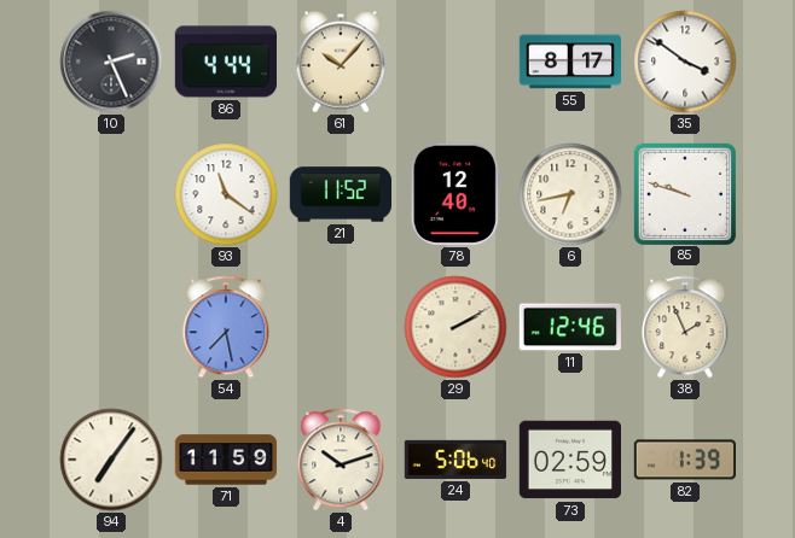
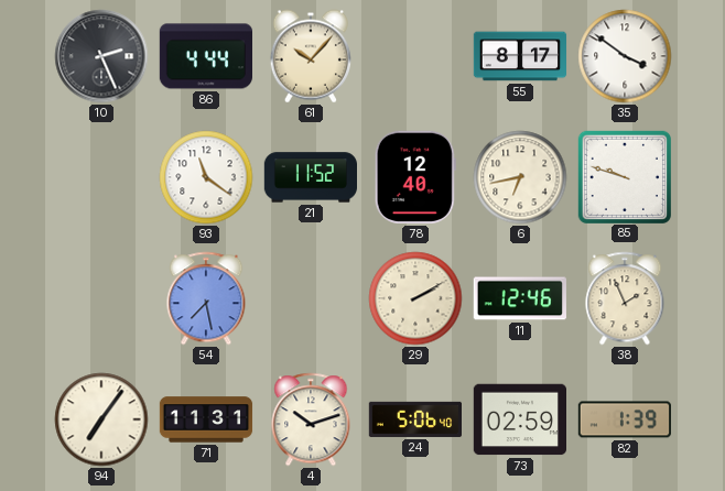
71: 11:59 -> 11:31
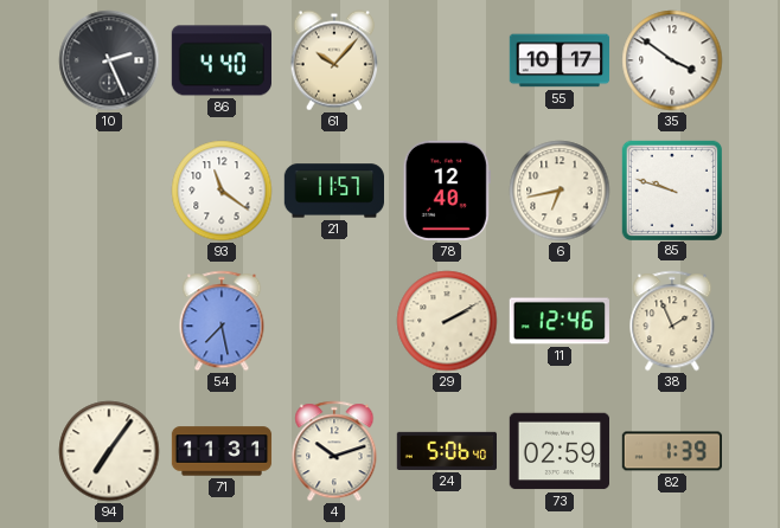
86: 4:44 -> 4:40
55: 8:17 -> 10:17
21: 11:52 -> 11:57
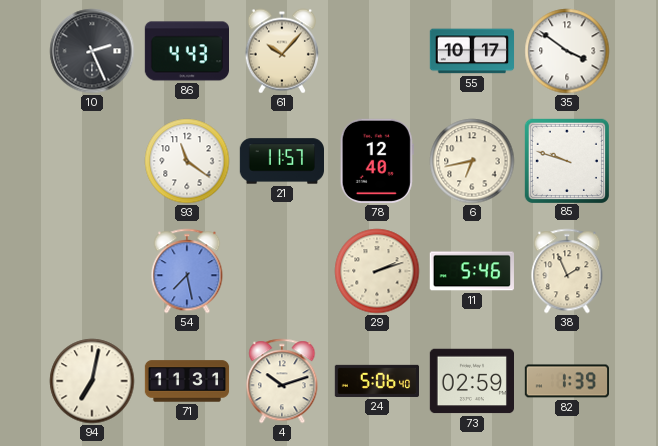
86: 4:40 -> 4:43
29: 2:10 -> 2:12
11: 12:46 -> 5:46
94: 7:06 -> 7:02
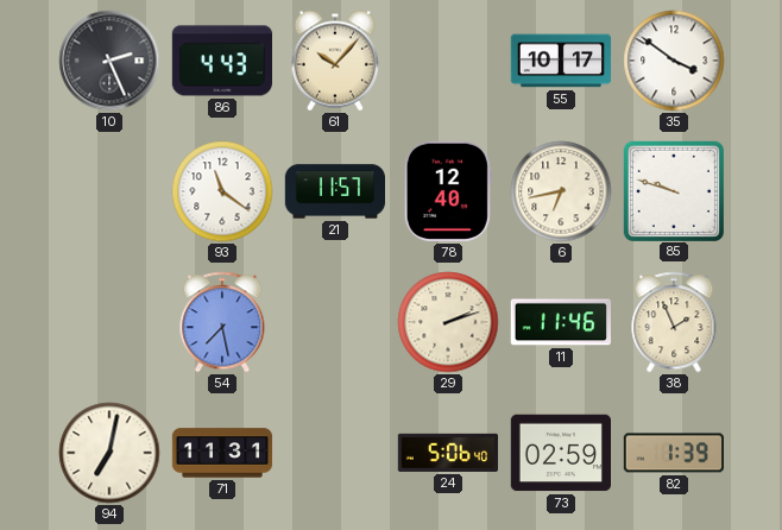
11: 5:46 -> 11:46
4: 10:12 -> none
